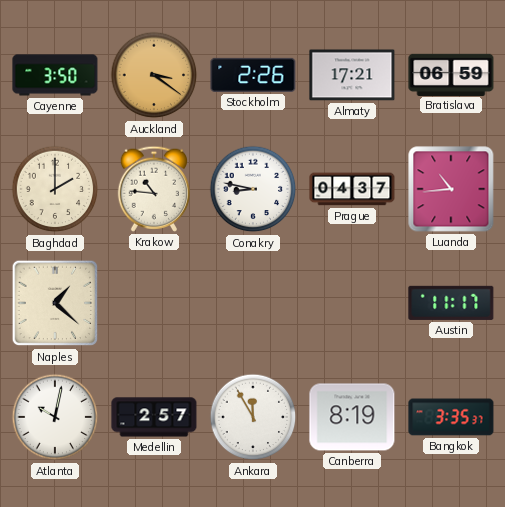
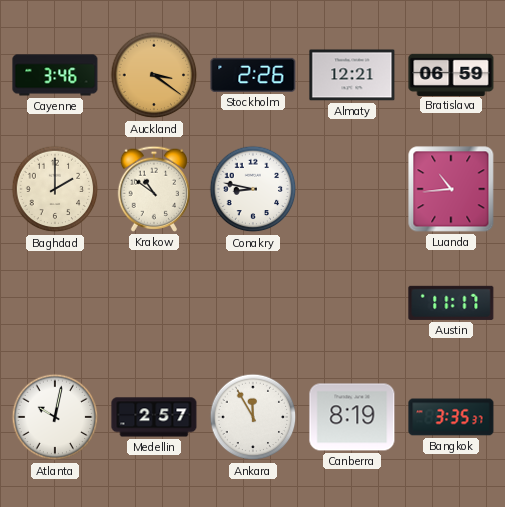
Cayenne: 3:50 -> 3:46
Almaty: 17:21 -> 12:21
Krakow: 10:46 -> 10:51
Prague: 04:37 -> none
Naples: 1:22 -> none
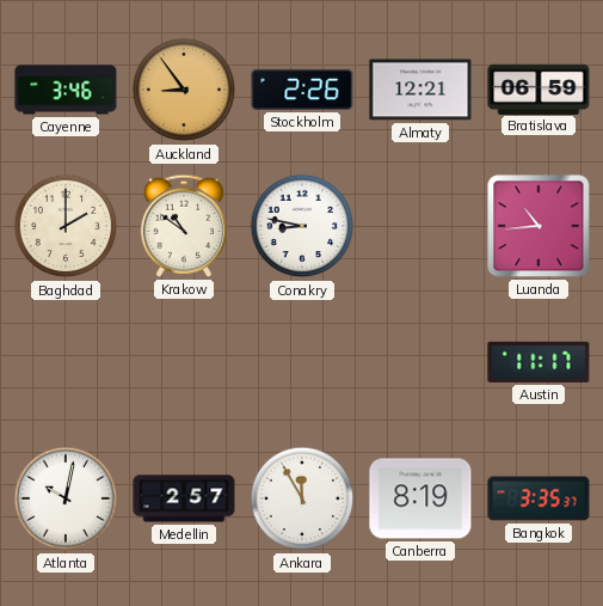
Auckland: 3:21 -> 8:54
